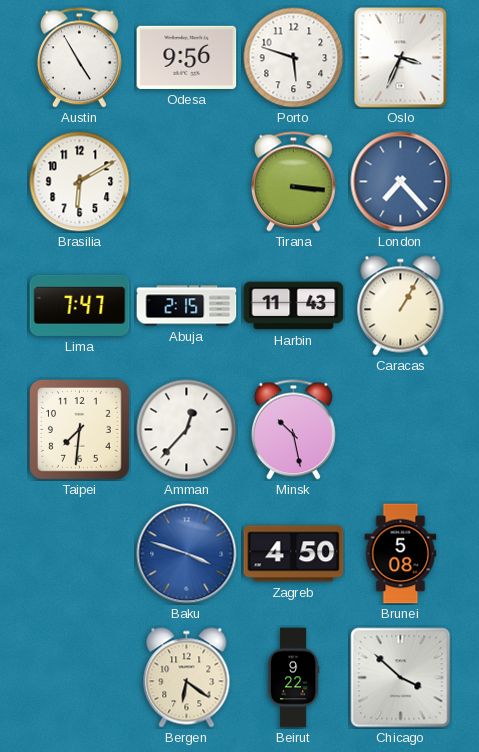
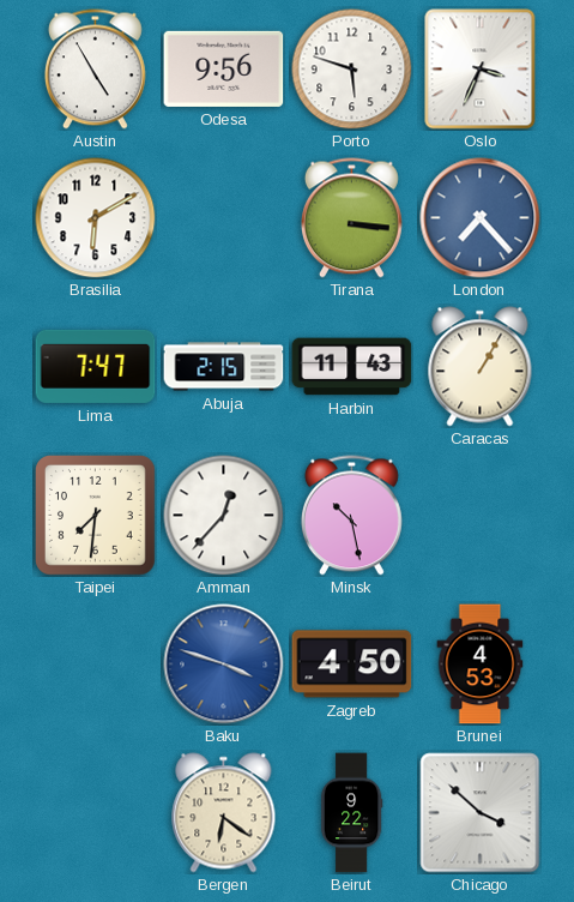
Brunei: 5:08 -> 4:53
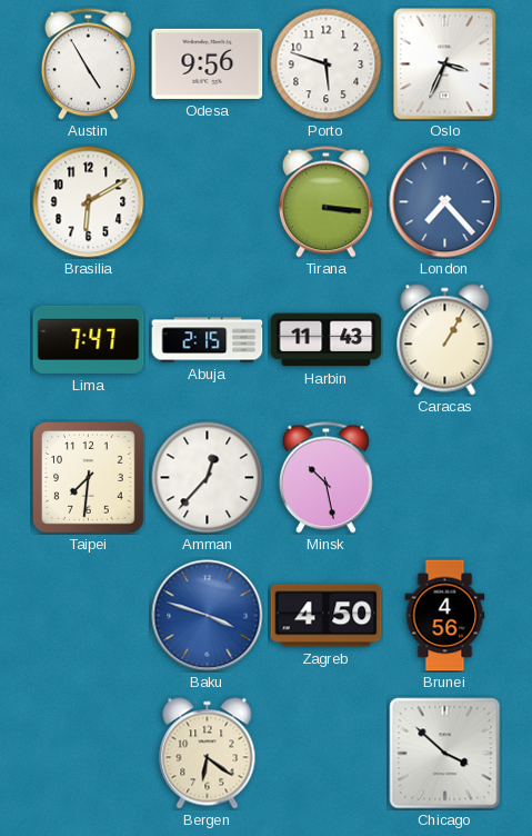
Brunei: 4:53 -> 4:56
Beirut: 9:22 -> none
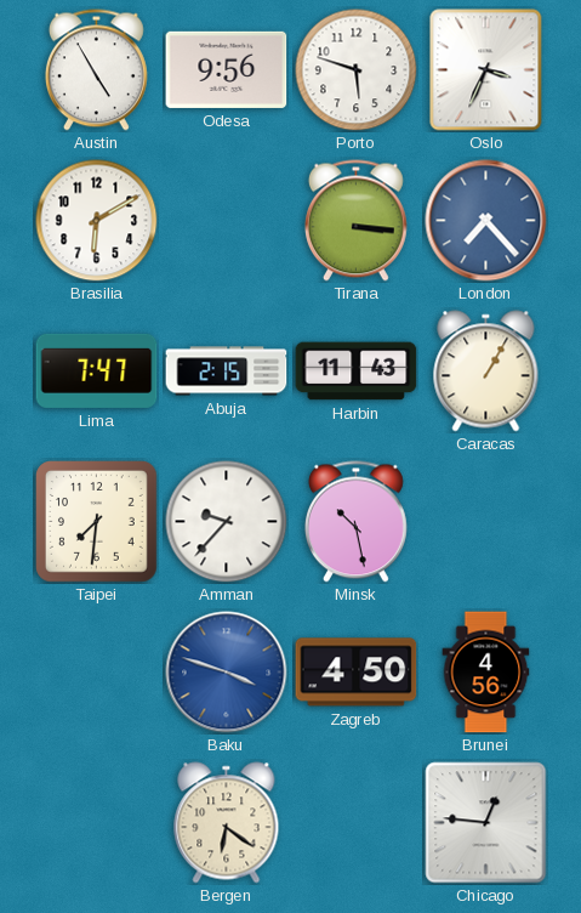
Amman: 12:37 -> 9:37
Chicago: 3:52 -> 12:46
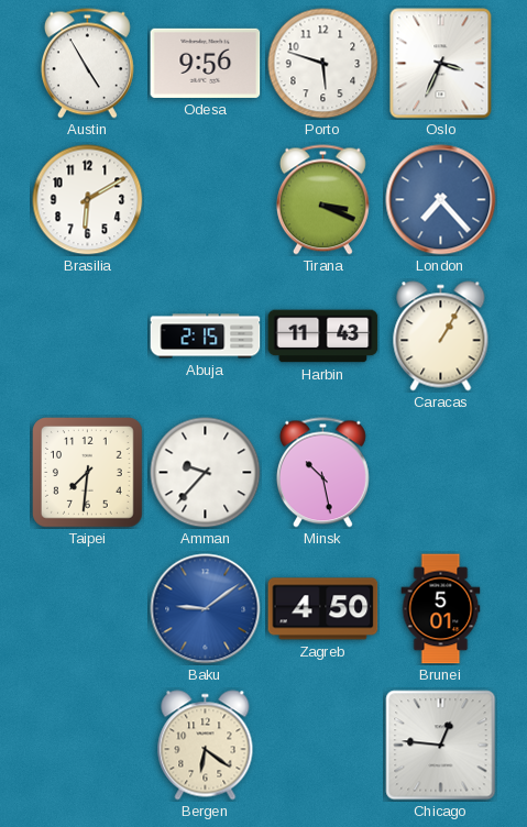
Tirana: 3:16 -> 3:19
Lima: 7:47 -> none
Baku: 3:48 -> 9:09
Brunei: 4:56 -> 5:01
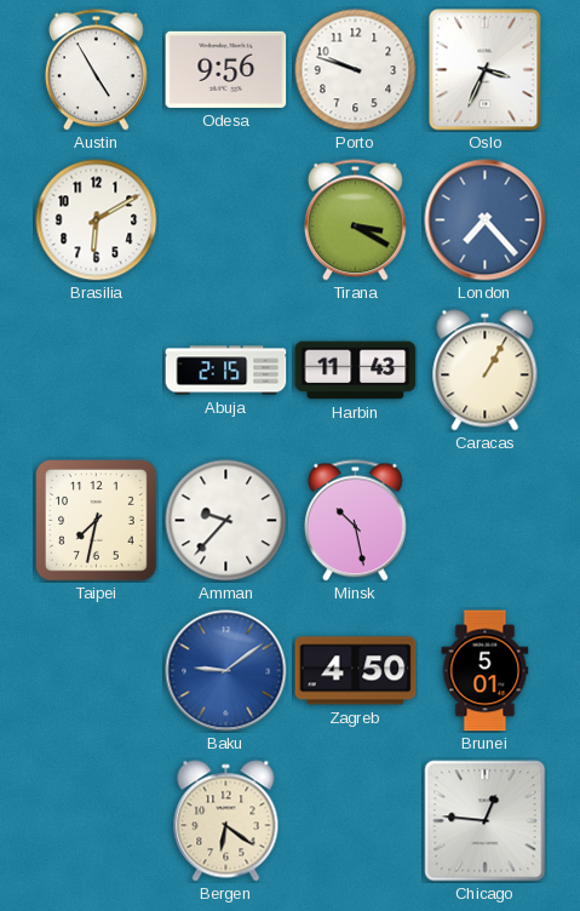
Porto: 5:48 -> 9:48
Tirana: 3:19 -> 3:20
Taipei: 7:31 -> 7:32
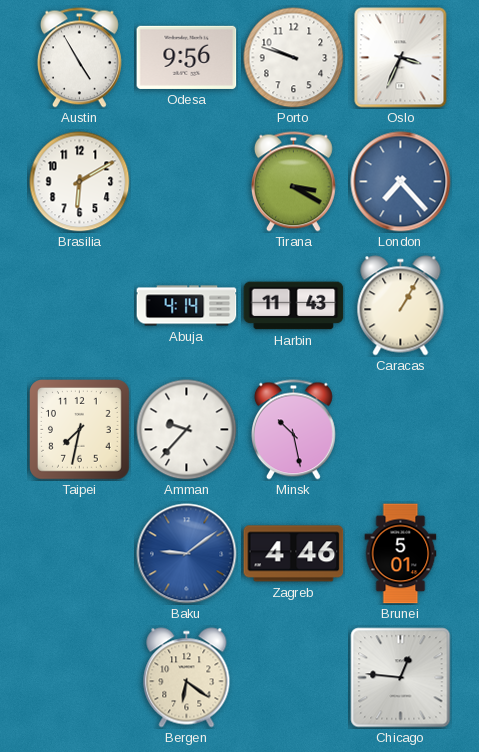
Abuja: 2:15 -> 4:14
Zagreb: 4:50 -> 4:46
